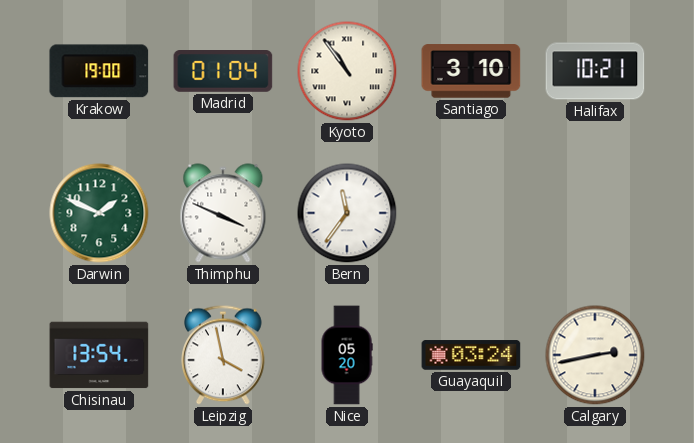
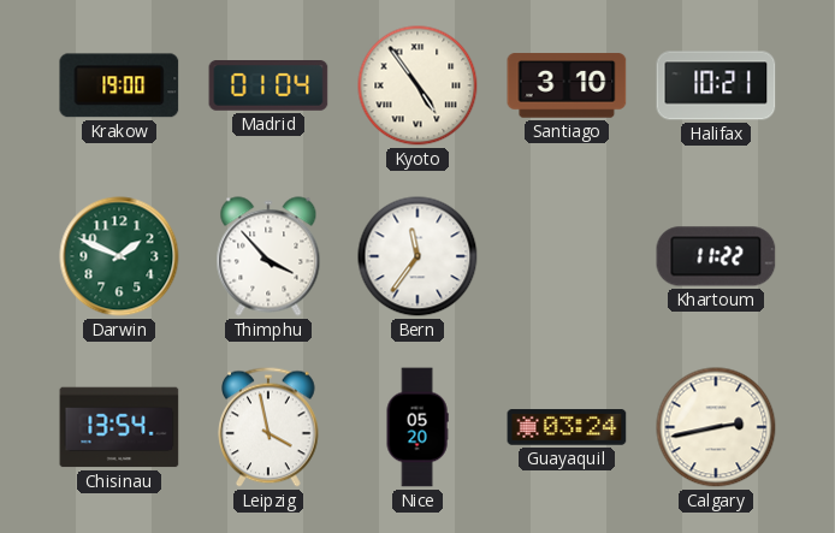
Kyoto: 10:54 -> 4:54
Thimphu: 3:49 -> 3:53
Khartoum: none -> 11:22
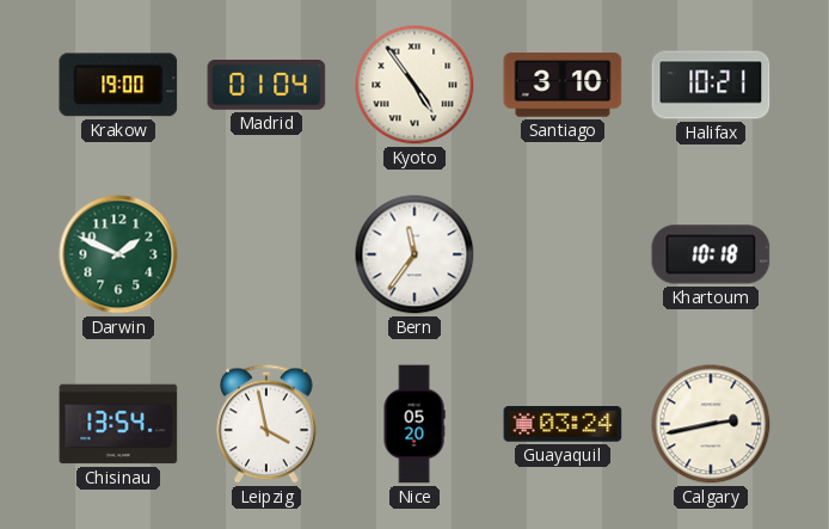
Thimphu: 3:53 -> none
Khartoum: 11:22 -> 10:18
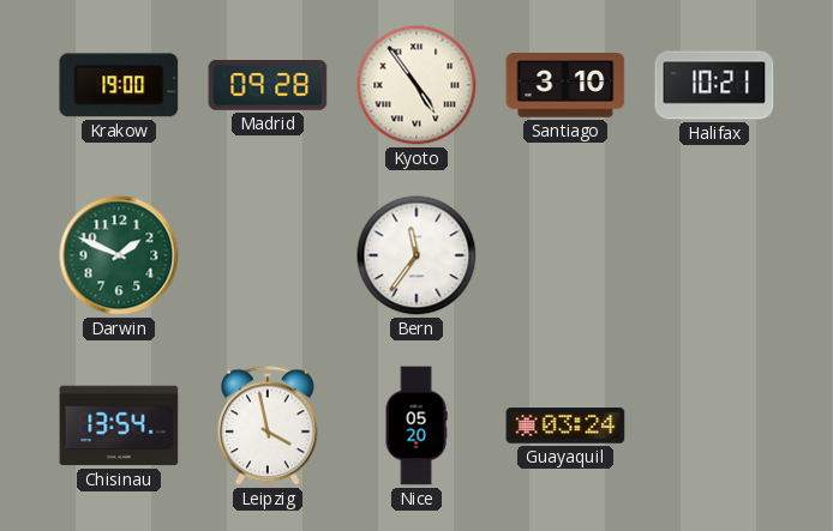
Madrid: 01:04 -> 09:28
Khartoum: 10:18 -> none
Calgary: 2:43 -> none
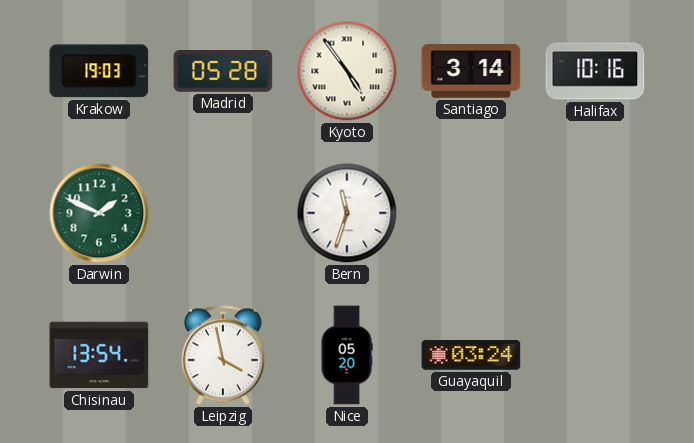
Krakow: 19:00 -> 19:03
Madrid: 09:28 -> 05:28
Santiago: 3:10 -> 3:14
Halifax: 10:21 -> 10:16
Bern: 11:36 -> 11:33
